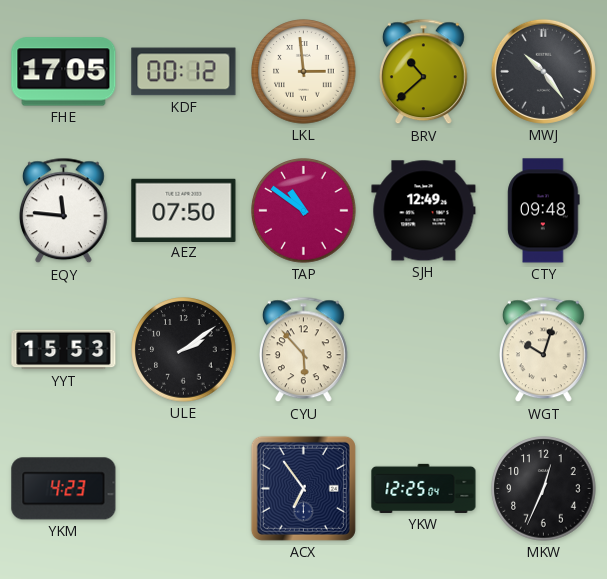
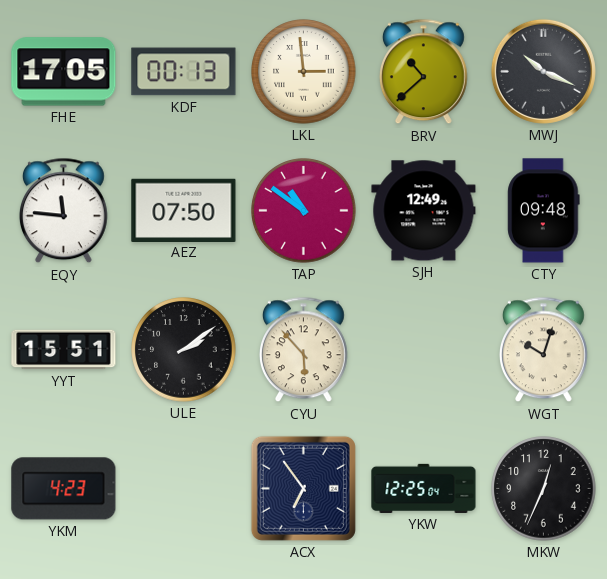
KDF: 00:12 -> 00:13
MWJ: 10:24 -> 10:19
YYT: 15:53 -> 15:51
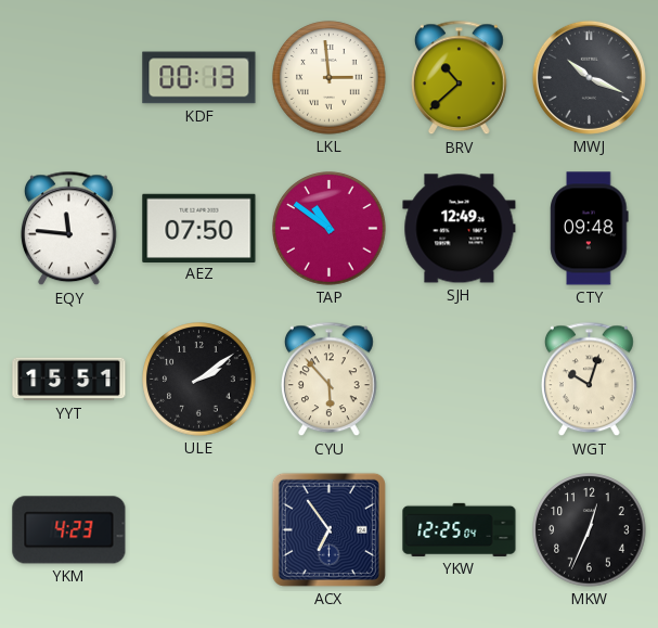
FHE: 17:05 -> none
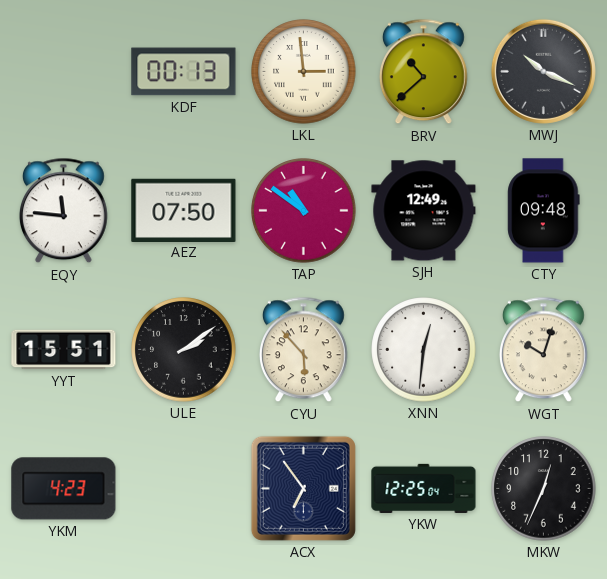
XNN: none -> 12:31
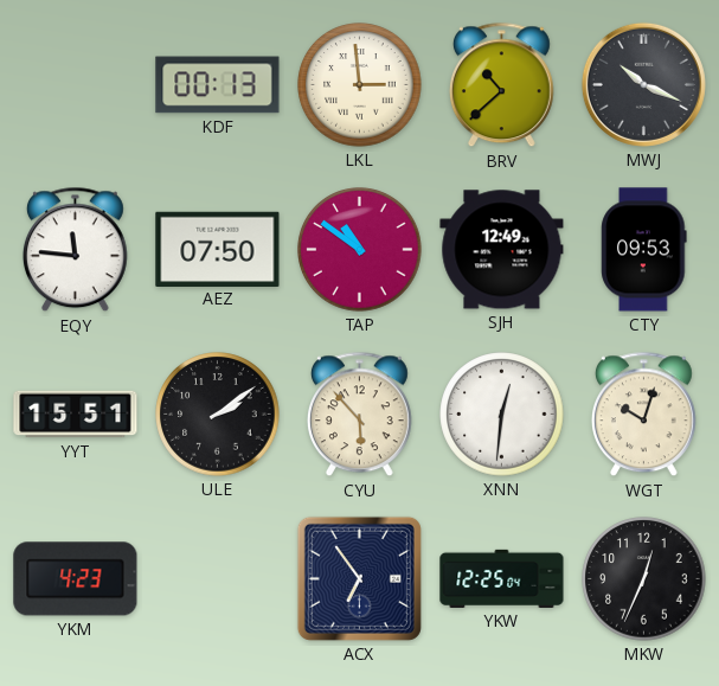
CTY: 09:48 -> 09:53
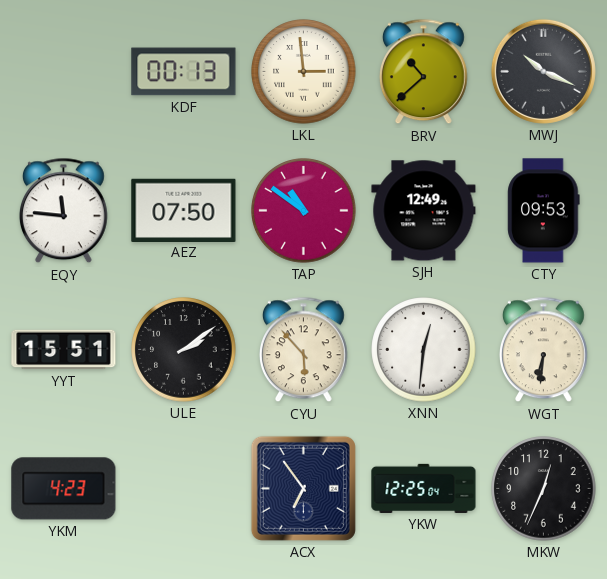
WGT: 10:03 -> 6:31
